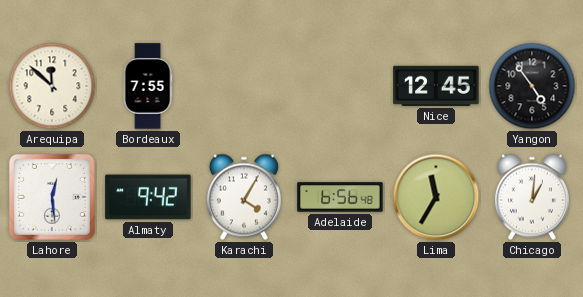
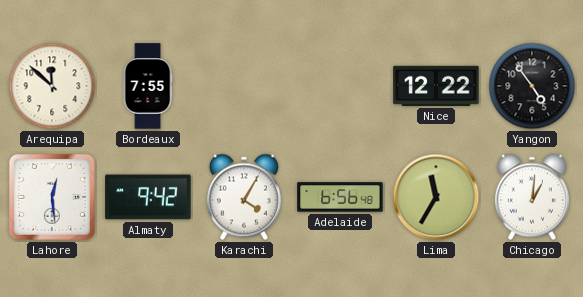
Nice: 12:45 -> 12:22
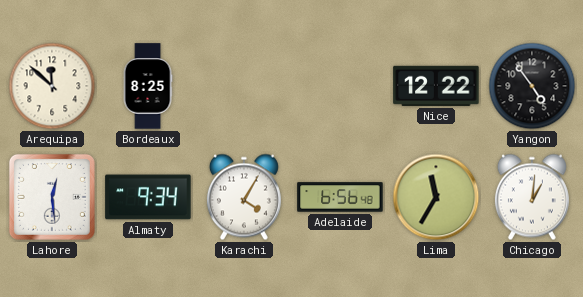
Bordeaux: 7:55 -> 8:25
Almaty: 9:42 -> 9:34
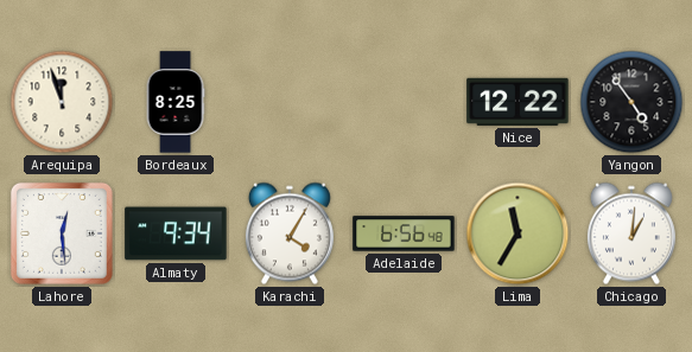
Arequipa: 11:52 -> 11:57
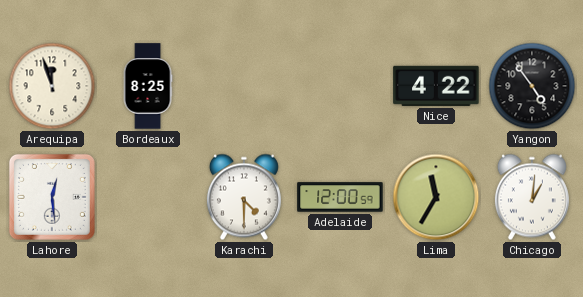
Nice: 12:22 -> 4:22
Almaty: 9:34 -> none
Karachi: 4:05 -> 4:30
Adelaide: 6:56 -> 12:00
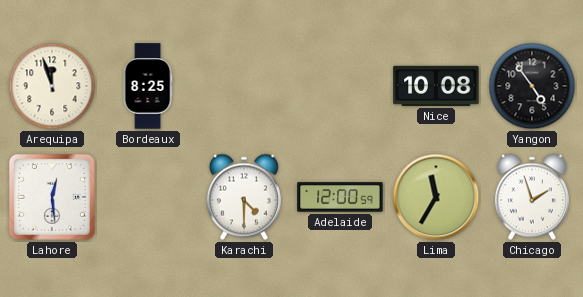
Nice: 4:22 -> 10:08
Chicago: 1:01 -> 1:57
